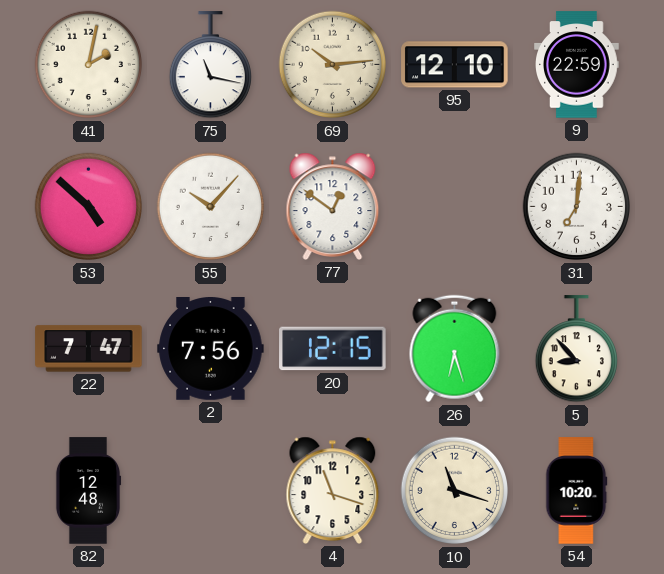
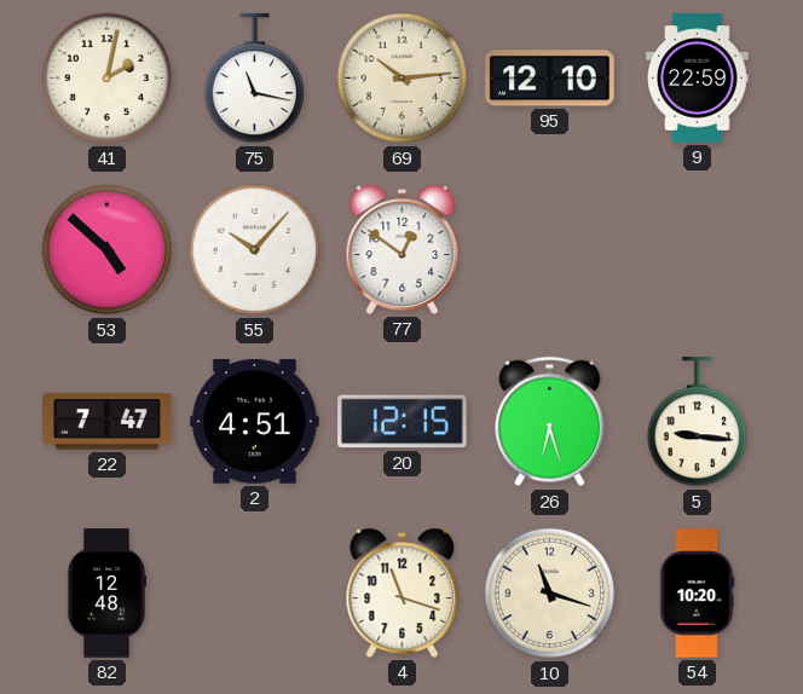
31: 7:01 -> none
2: 7:56 -> 4:51
5: 8:53 -> 9:16
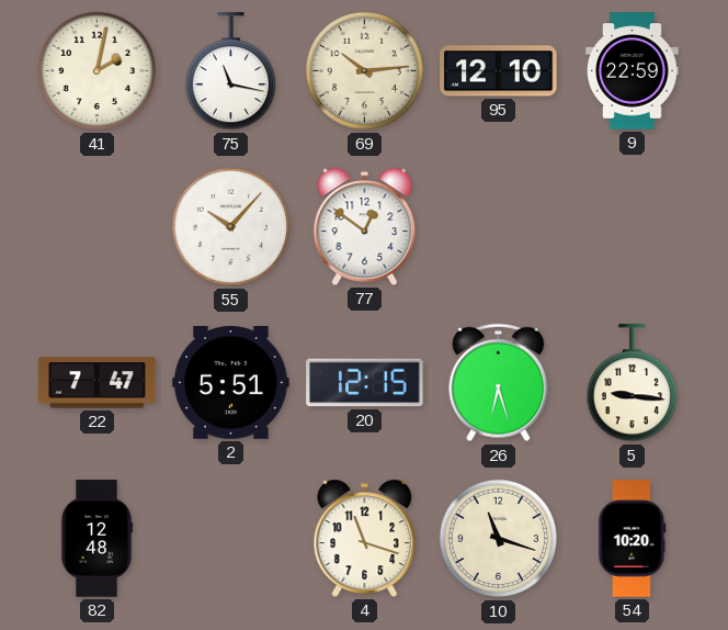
53: 4:52 -> none
2: 4:51 -> 5:51
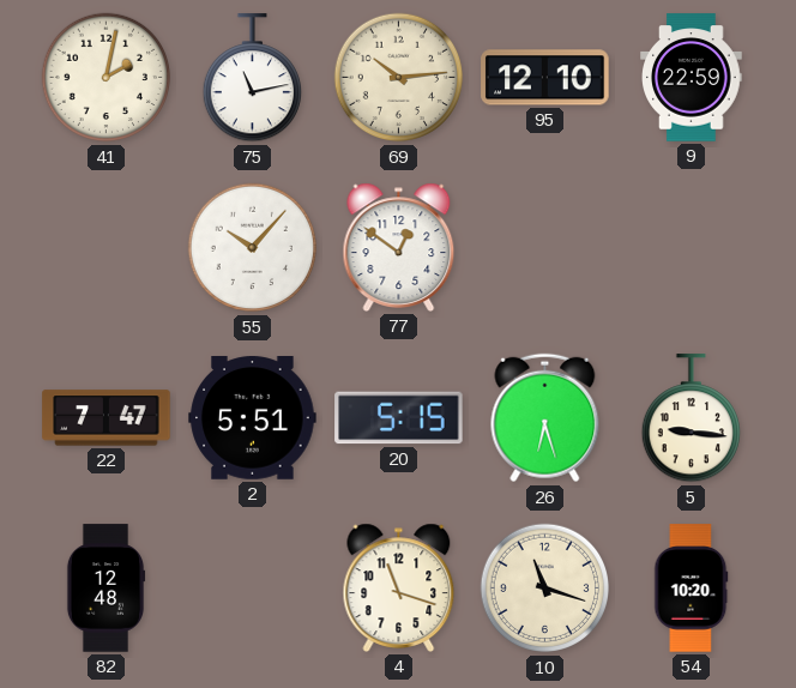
75: 11:17 -> 11:13
20: 12:15 -> 5:15
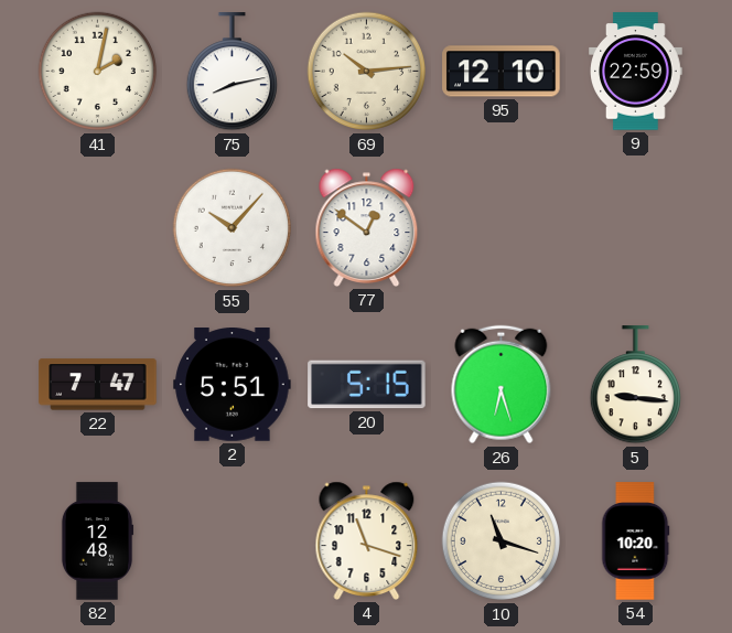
75: 11:13 -> 8:13
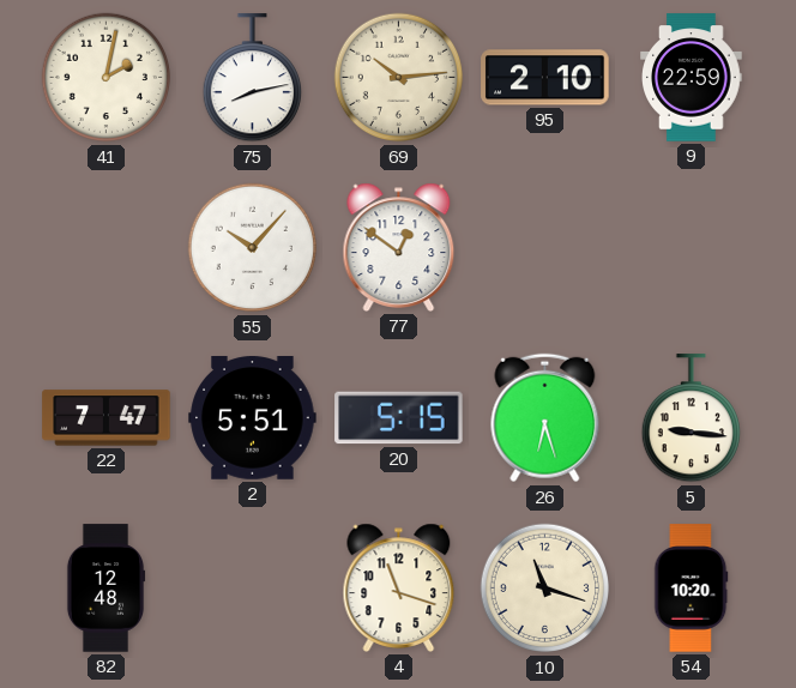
95: 12:10 -> 2:10
